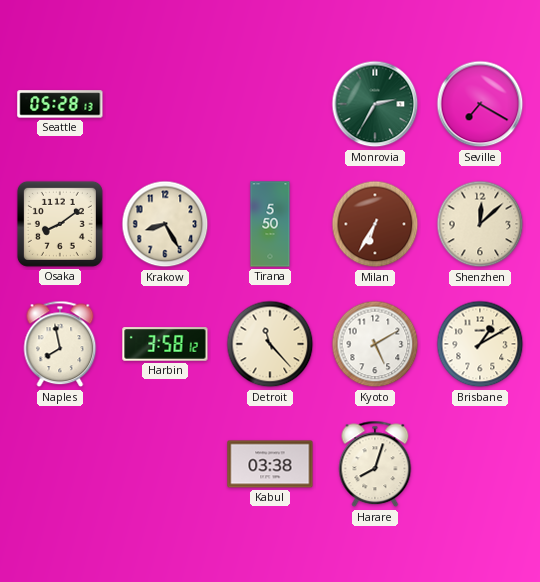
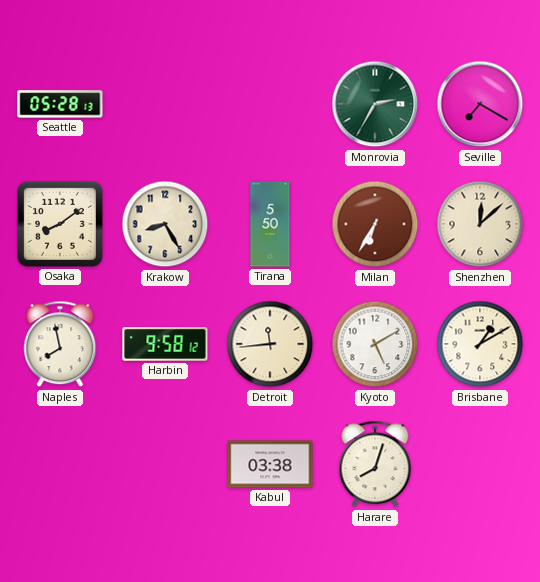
Harbin: 3:58 -> 9:58
Detroit: 11:23 -> 11:44
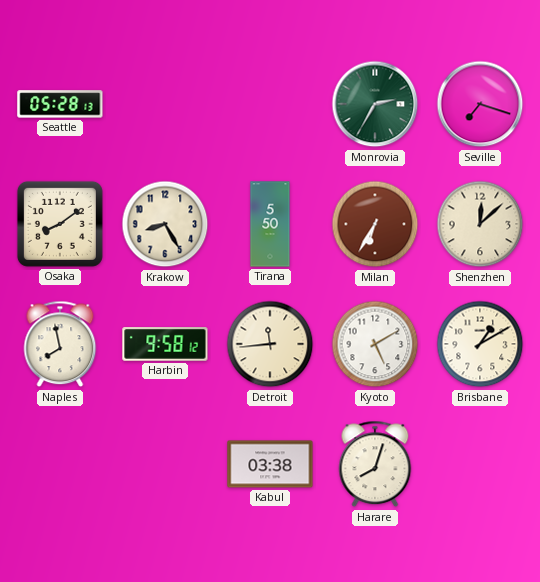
Seville: 7:20 -> 7:18
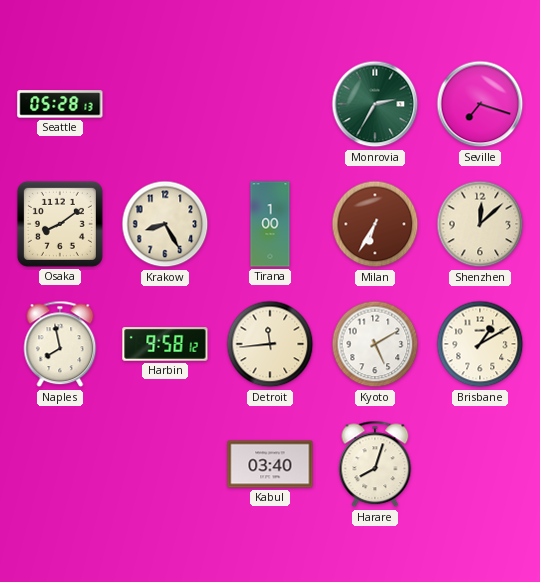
Tirana: 5:50 -> 1:00
Kabul: 03:38 -> 03:40
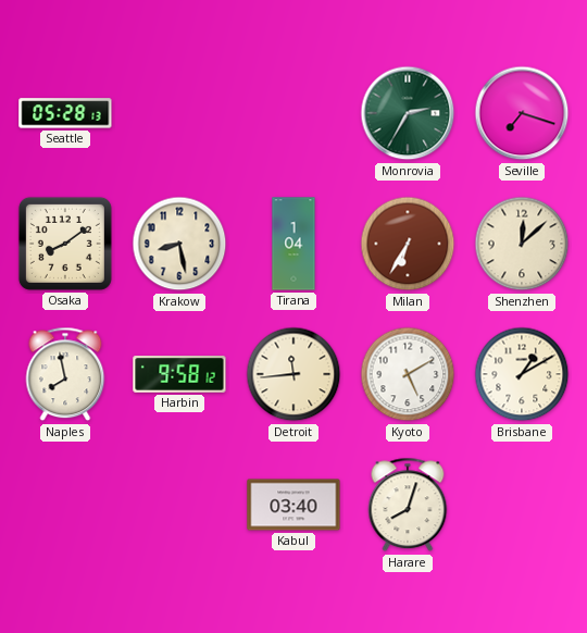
Krakow: 8:25 -> 8:28
Tirana: 1:00 -> 1:04
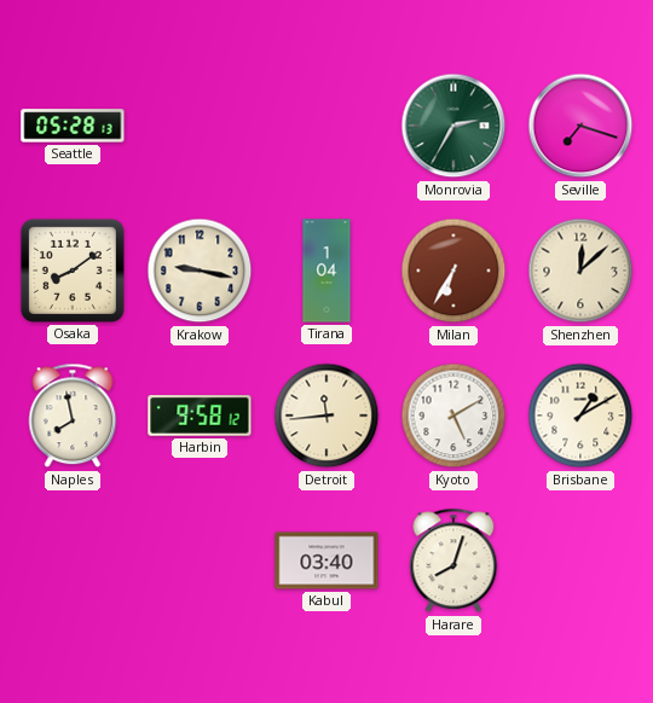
Krakow: 8:28 -> 9:17
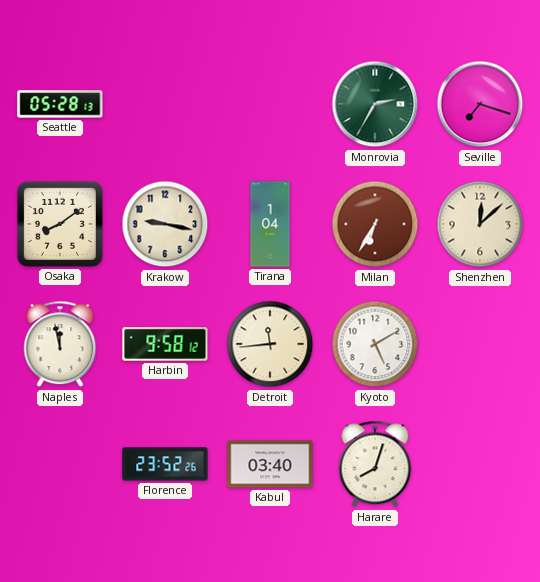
Naples: 7:58 -> 11:58
Brisbane: 1:10 -> none
Florence: none -> 23:52
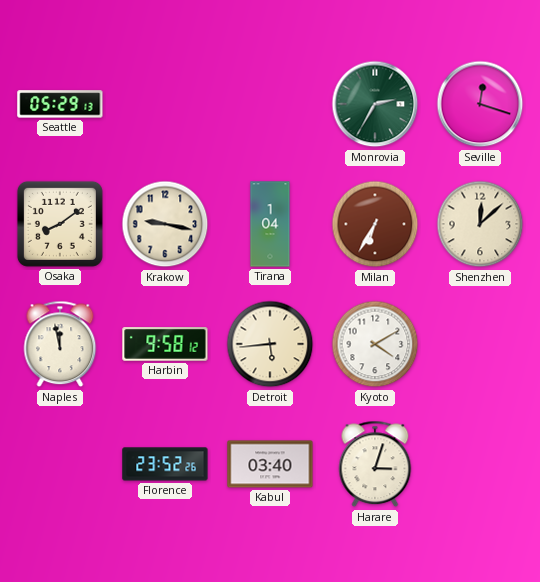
Seattle: 05:28 -> 05:29
Seville: 7:18 -> 12:18
Detroit: 11:44 -> 5:44
Kyoto: 5:10 -> 4:10
Harare: 8:03 -> 3:03
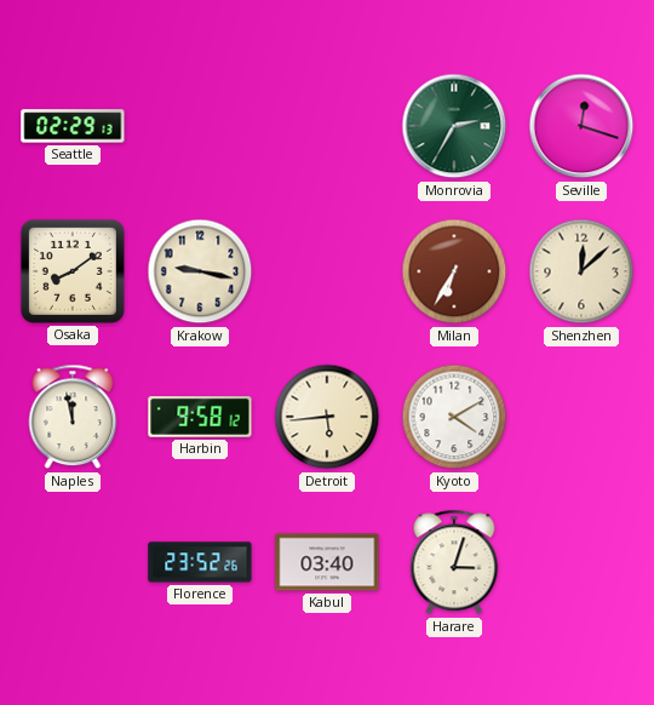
Seattle: 05:29 -> 02:29
Tirana: 1:04 -> none
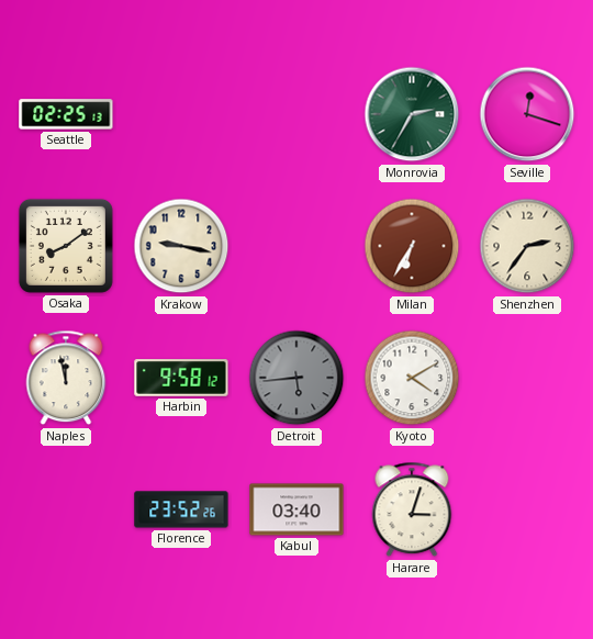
Seattle: 02:29 -> 02:25
Shenzhen: 12:08 -> 2:36
Detroit dial: cream -> grey
